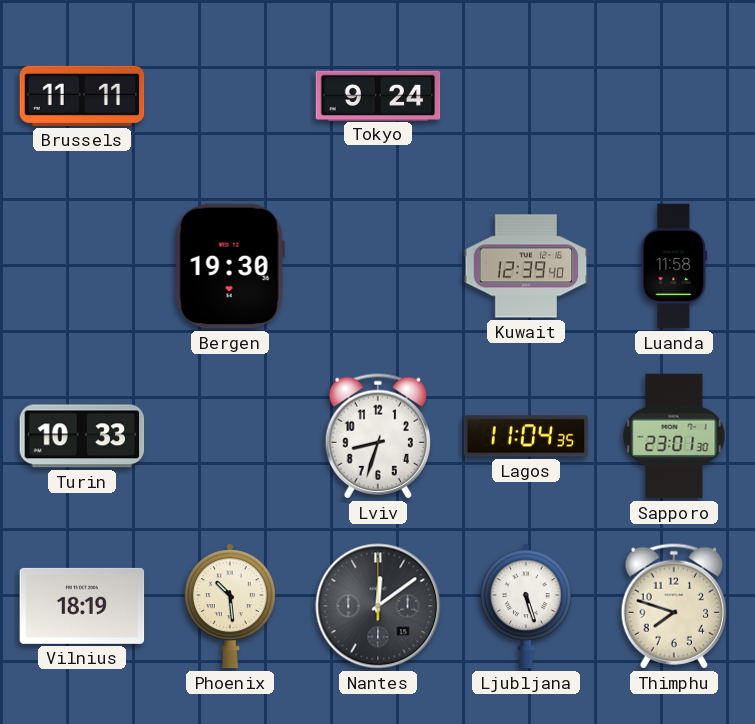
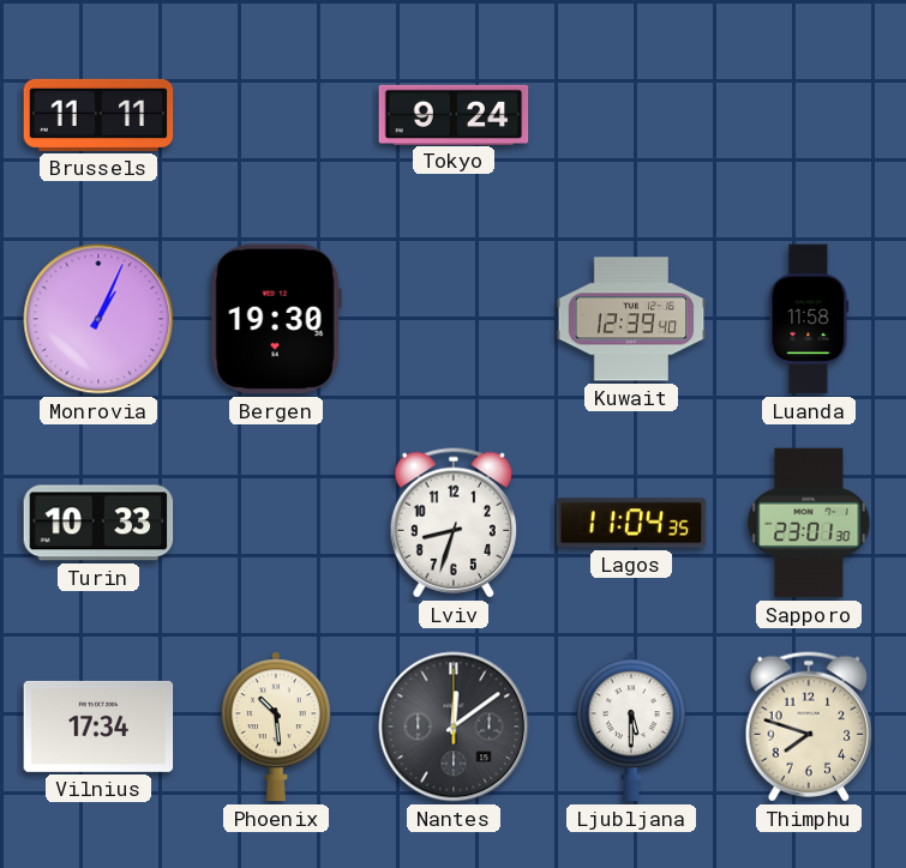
Monrovia: none -> 1:04
Vilnius: 18:19 -> 17:34
Ljubljana: 5:27 -> 5:30
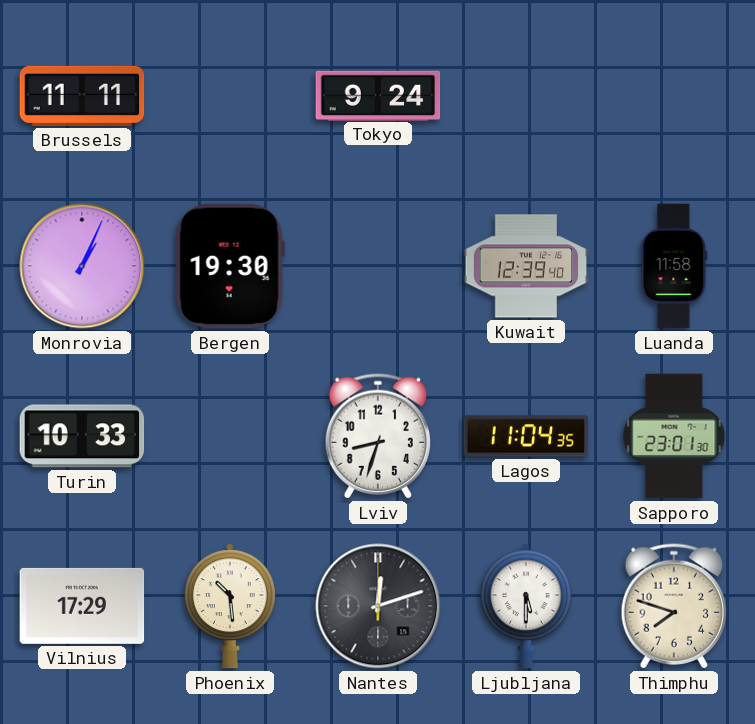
Vilnius: 17:34 -> 17:29
Nantes: 12:09 -> 12:12
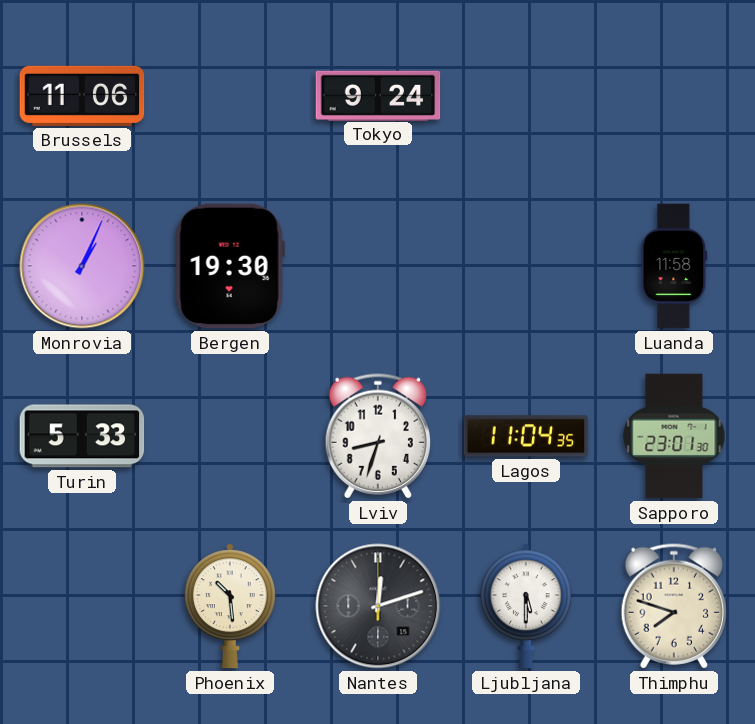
Brussels: 11:11 -> 11:06
Kuwait: 12:39 -> none
Turin: 10:33 -> 5:33
Vilnius: 17:29 -> none
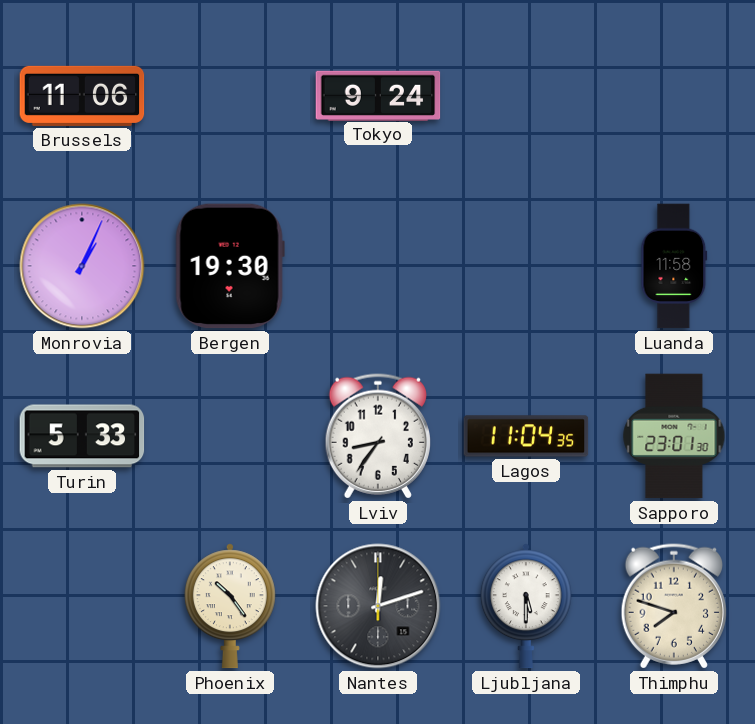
Lviv: 8:33 -> 8:36
Phoenix: 10:29 -> 10:24
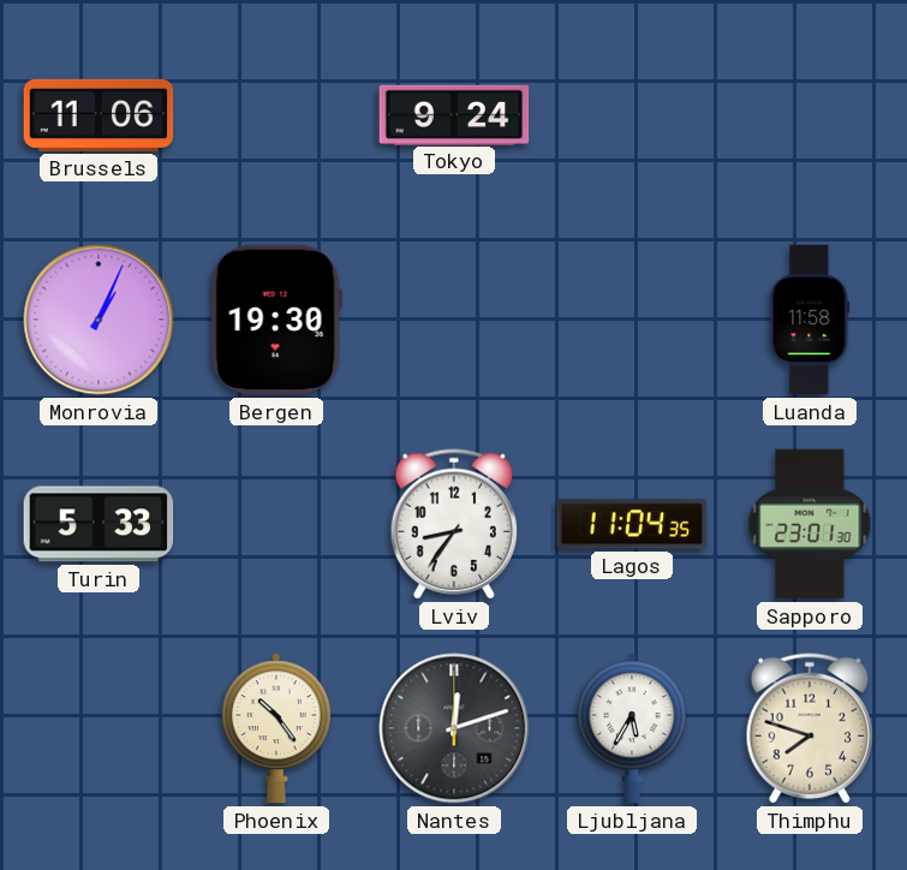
Ljubljana: 5:30 -> 5:35
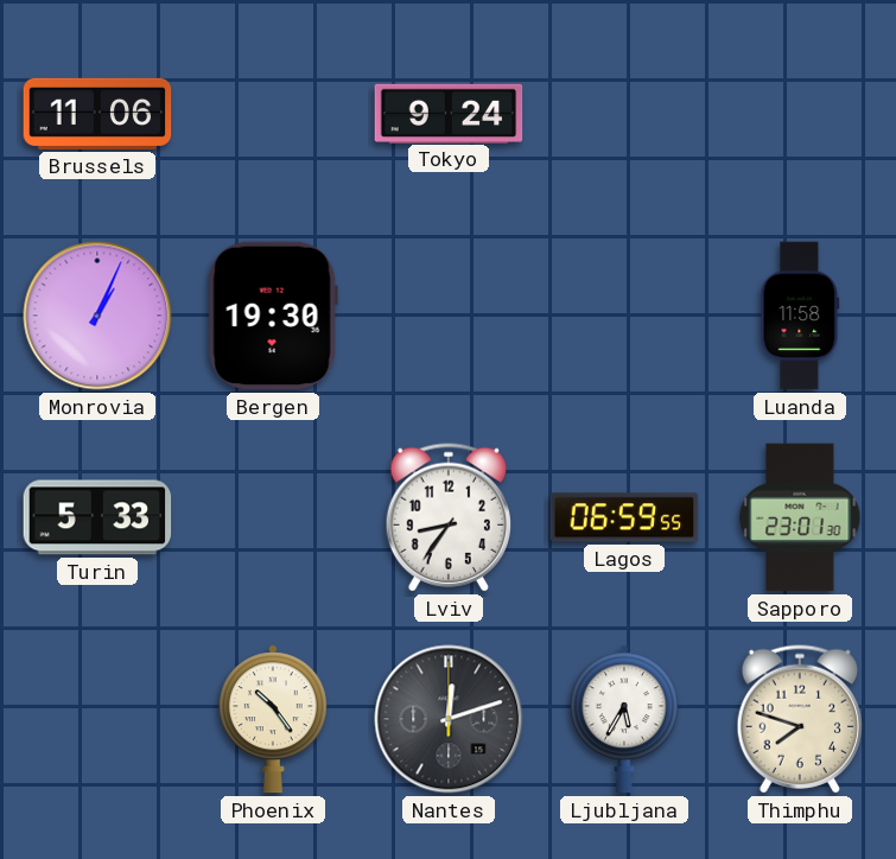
Lagos: 11:04 -> 06:59
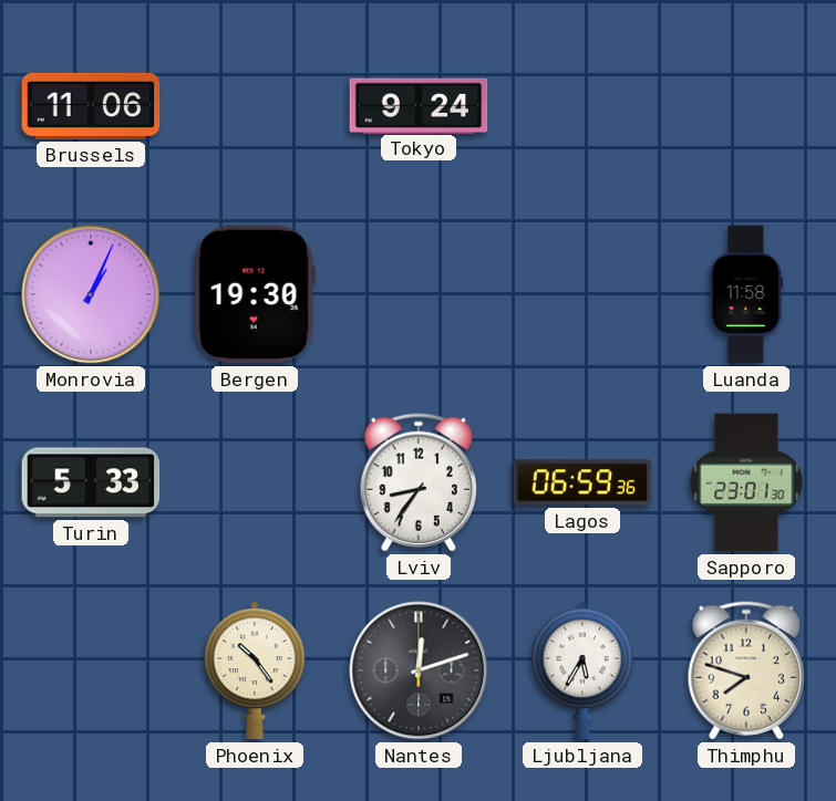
Lagos: 06:59:55 -> 06:59:36
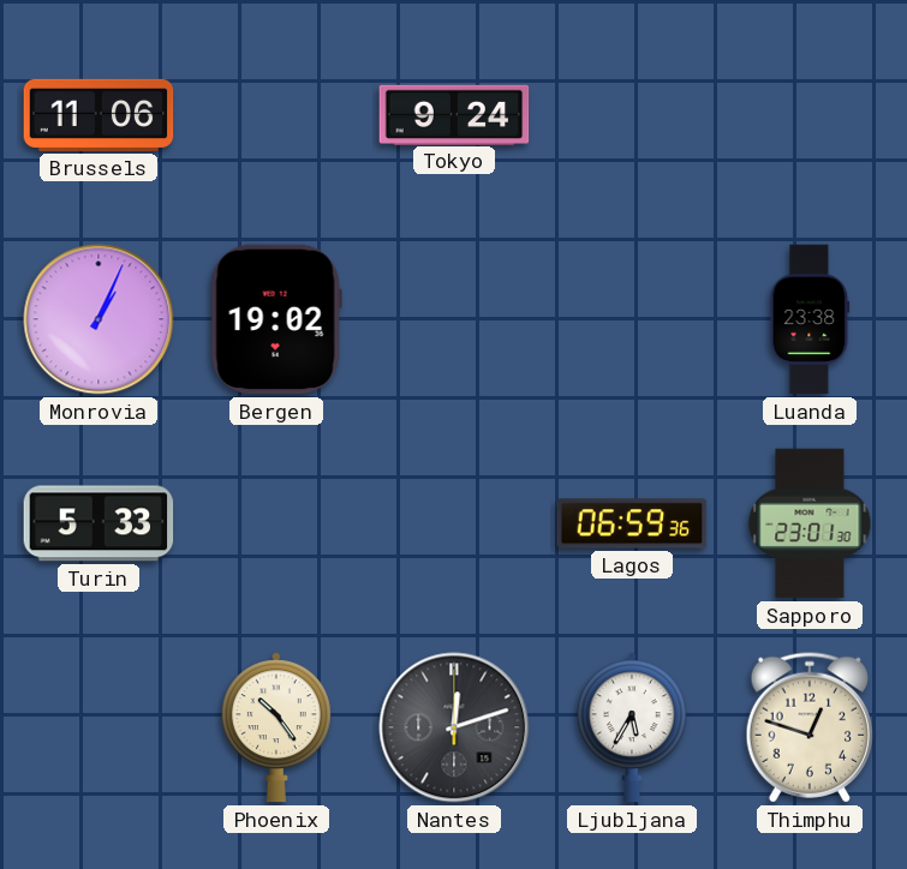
Bergen: 19:30 -> 19:02
Luanda: 11:58 -> 23:38
Lviv: 8:36 -> none
Thimphu: 7:48 -> 12:48
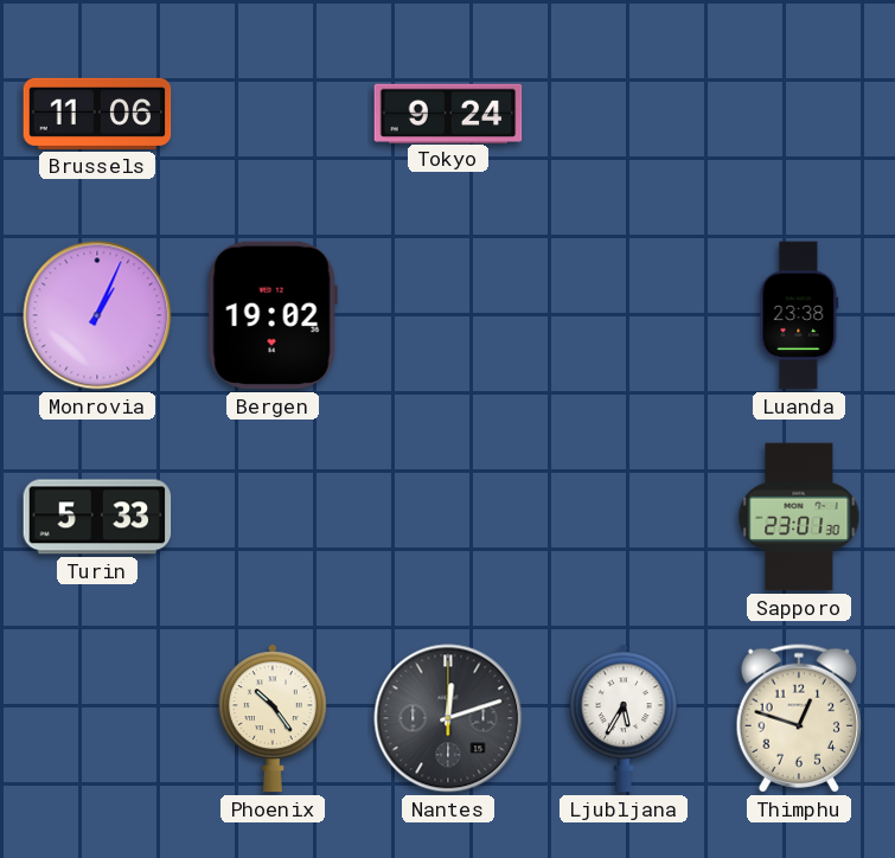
Lagos: 06:59 -> none
